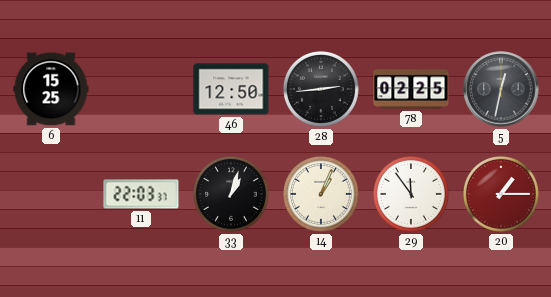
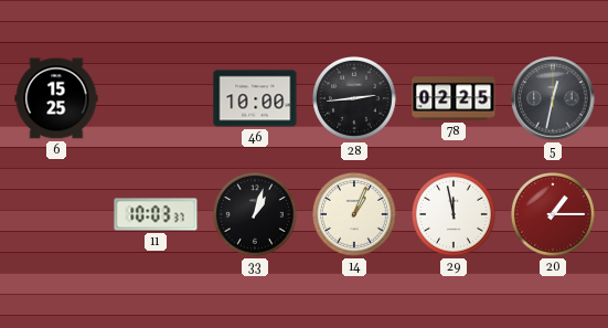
46: 12:50 -> 10:00
11: 22:03 -> 10:03
29: 11:54 -> 11:58
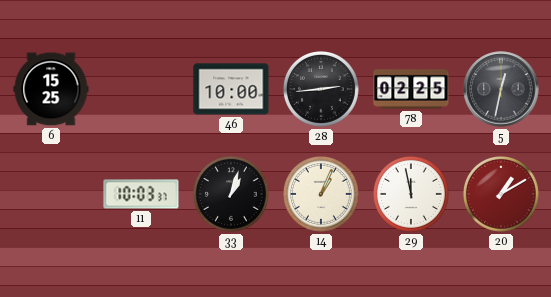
20: 1:15 -> 1:10
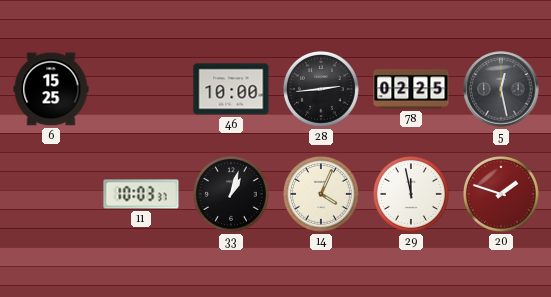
5: 12:32 -> 12:28
14: 1:04 -> 4:04
20: 1:10 -> 1:48
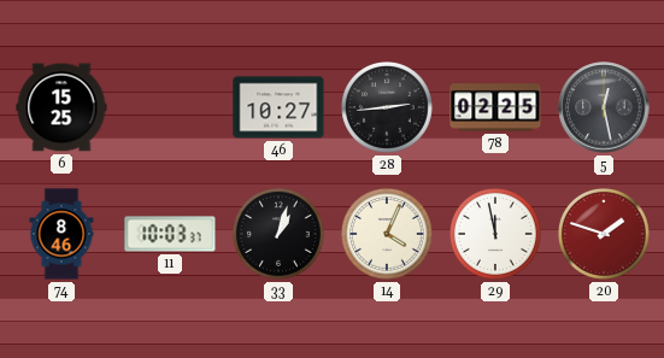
46: 10:00 -> 10:27
74: none -> 8:46
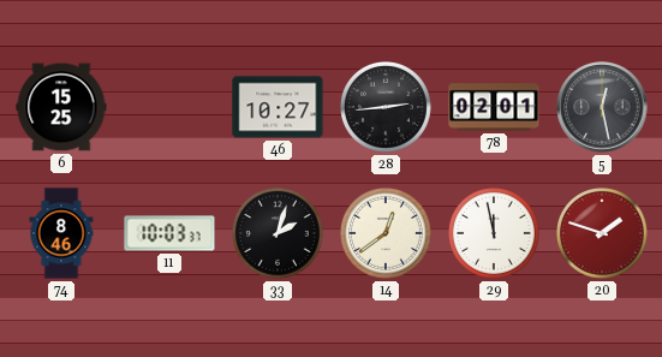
78: 02:25 -> 02:01
33: 1:03 -> 2:03
14: 4:04 -> 12:39
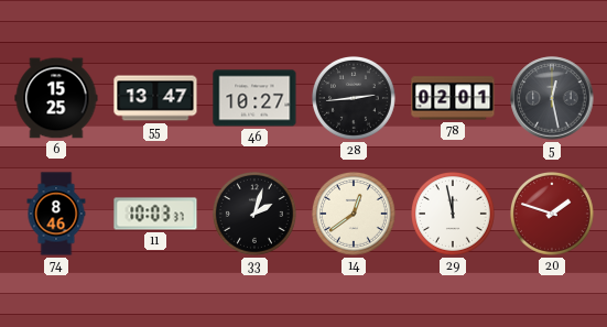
55: none -> 13:47
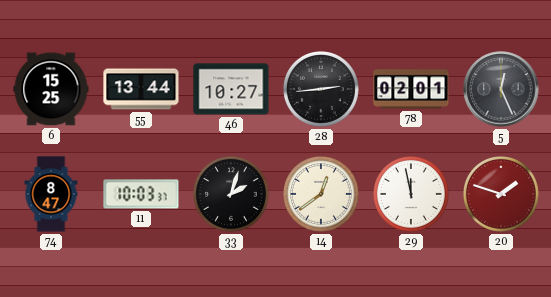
55: 13:47 -> 13:44
5: 12:28 -> 12:26
74: 8:46 -> 8:47
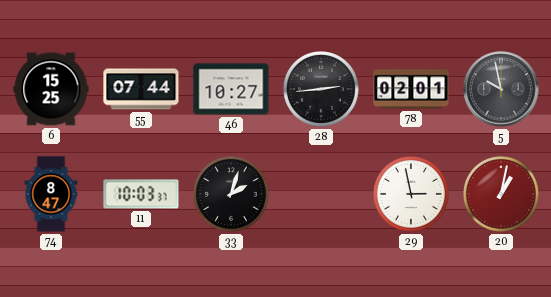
55: 13:44 -> 07:44
5: 12:26 -> 9:58
14: 12:39 -> none
29: 11:58 -> 2:58
20: 1:48 -> 1:02
